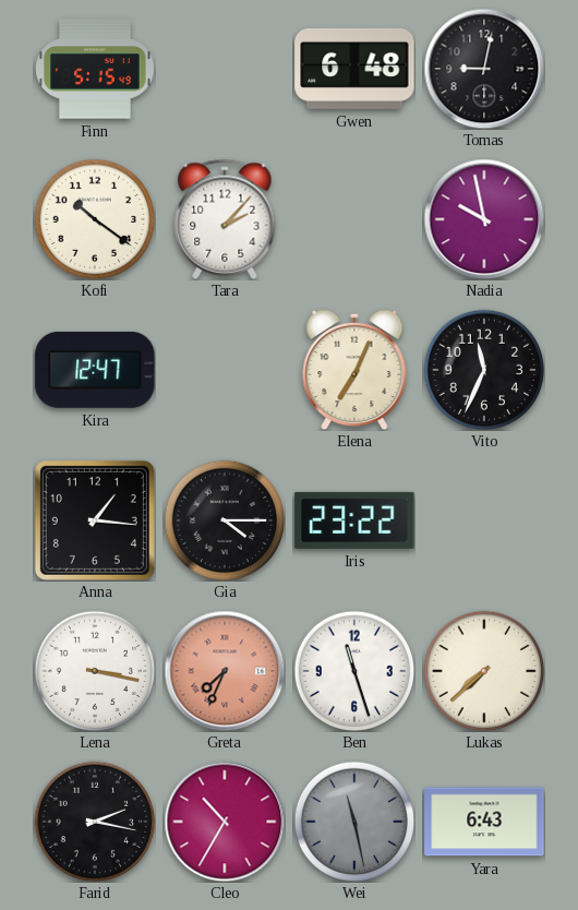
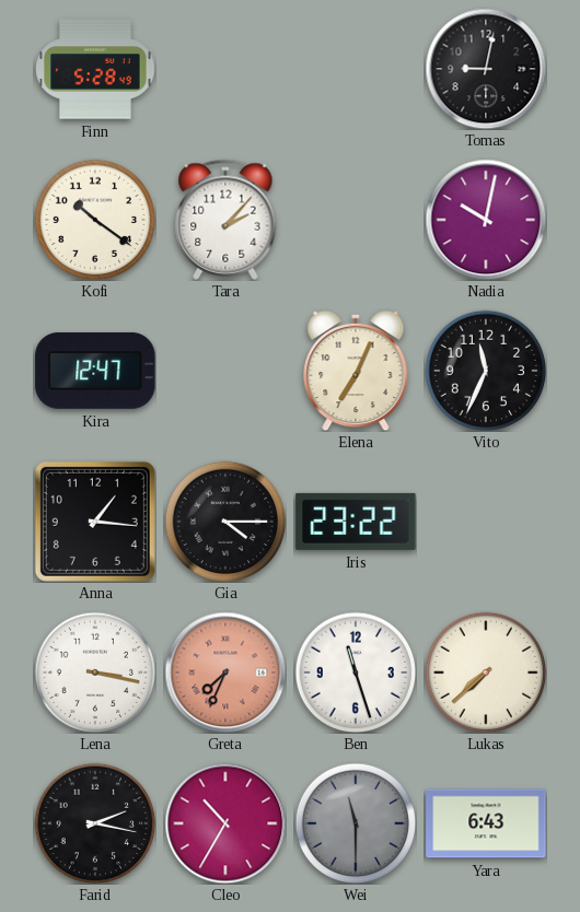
Finn: 5:15 -> 5:28
Gwen: 6:48 -> none
Nadia: 9:58 -> 10:02
Wei: 11:28 -> 11:30
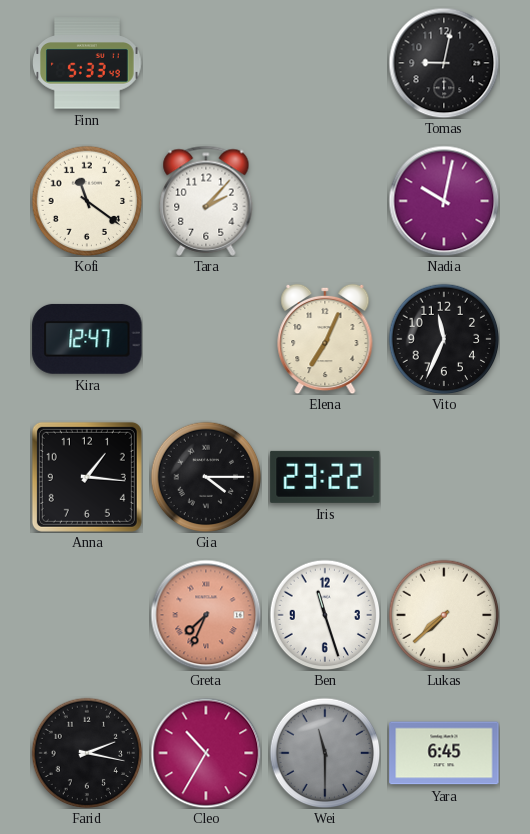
Finn: 5:28 -> 5:33
Kofi: 10:21 -> 11:21
Lena: 3:17 -> none
Yara: 6:43 -> 6:45
